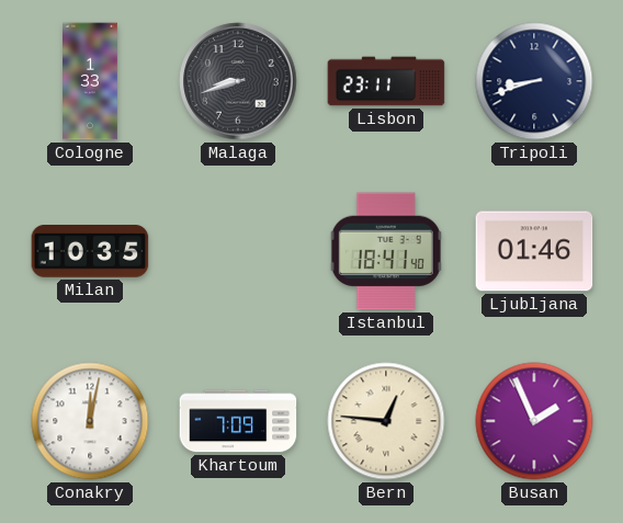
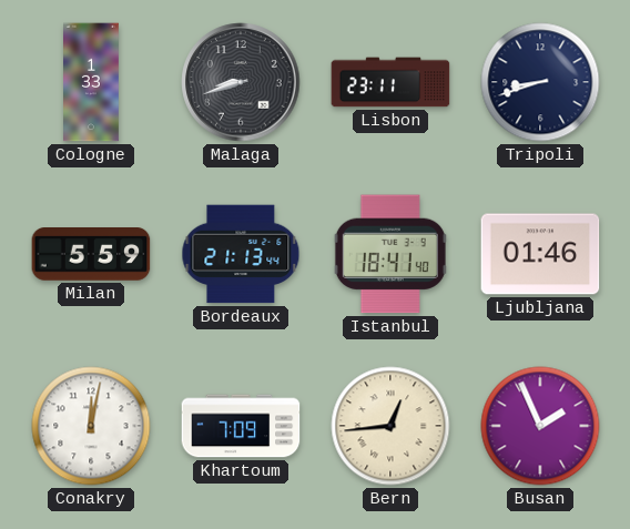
Milan: 10:35 -> 5:59
Bordeaux: none -> 21:13
Bern: 12:46 -> 12:44
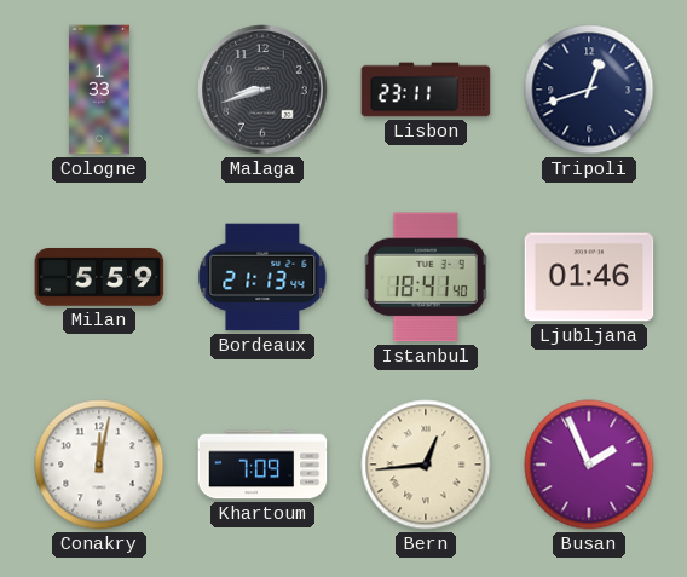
Tripoli: 8:42 -> 12:42
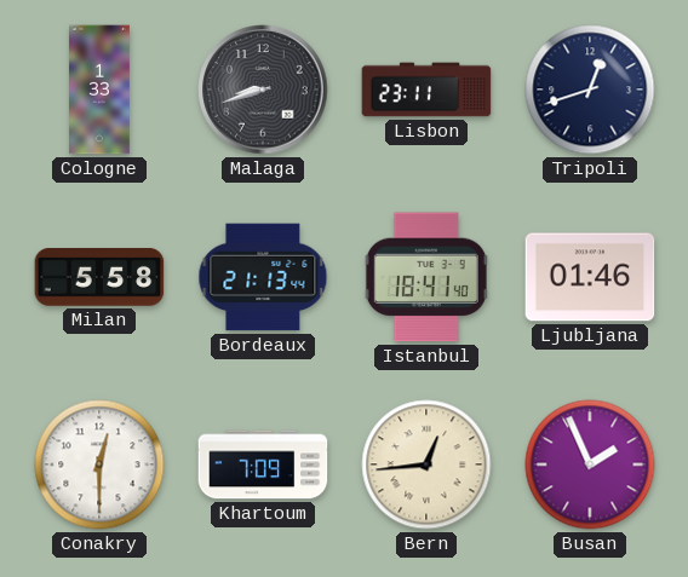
Milan: 5:59 -> 5:58
Conakry: 12:02 -> 12:30
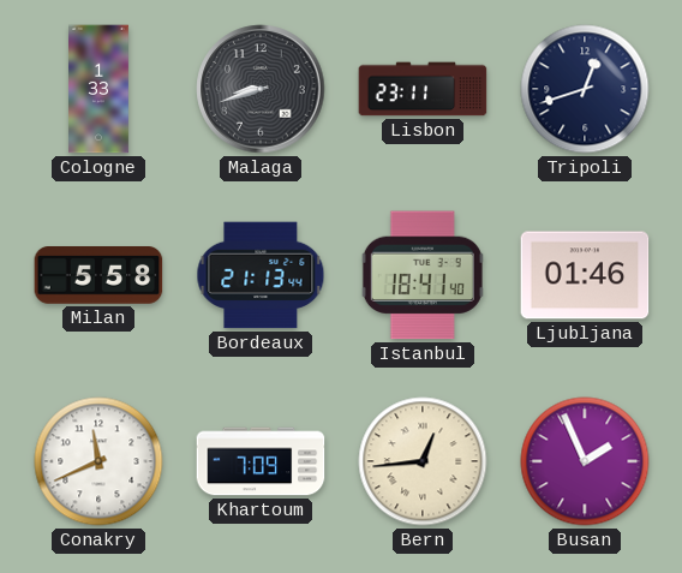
Conakry: 12:30 -> 11:41
